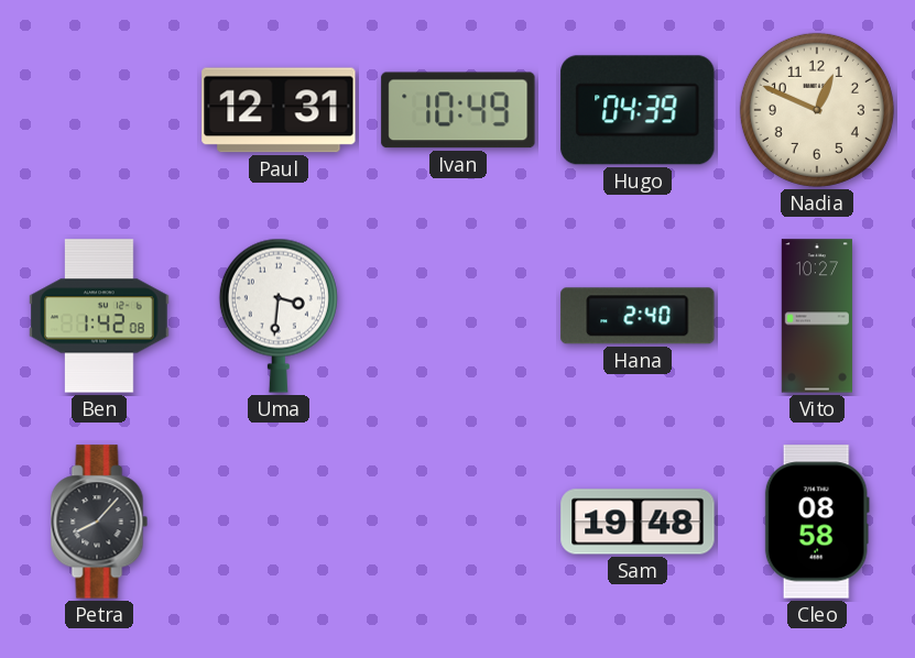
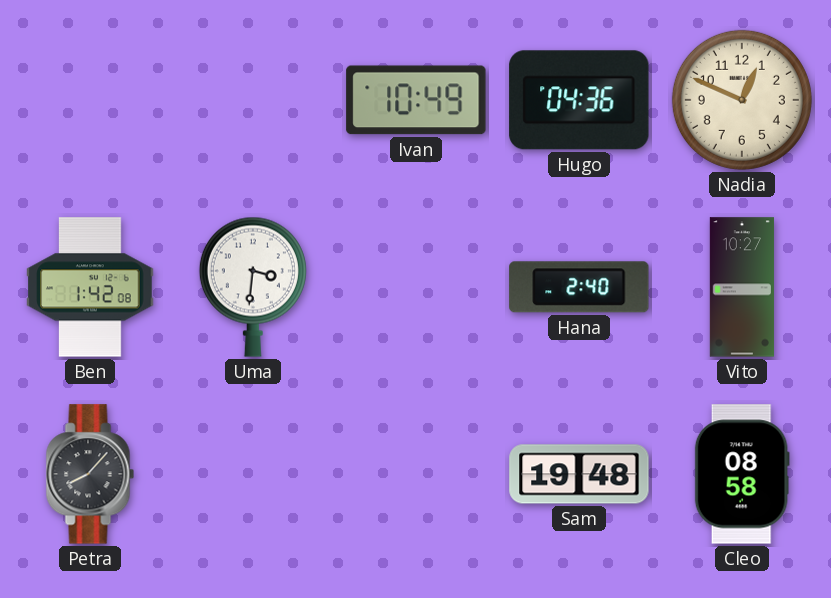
Paul: 12:31 -> none
Hugo: 04:39 -> 04:36
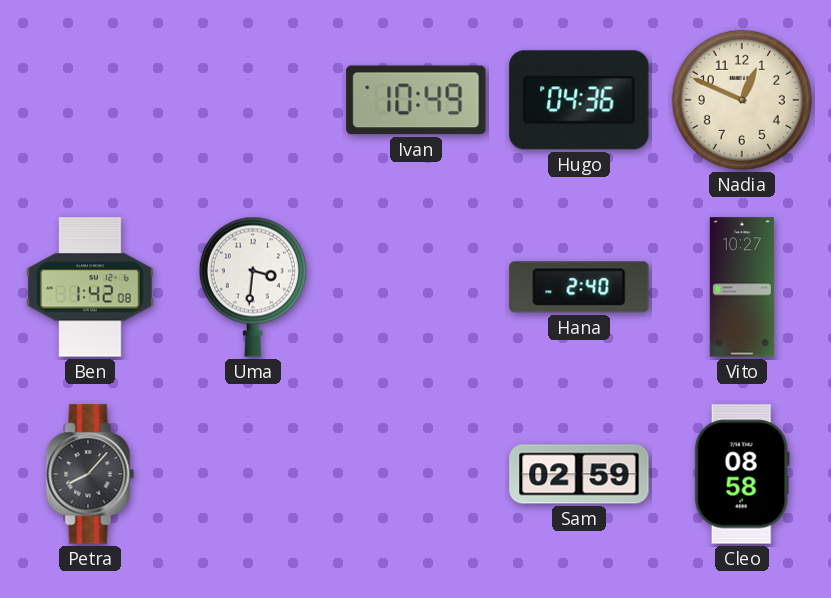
Sam: 19:48 -> 02:59
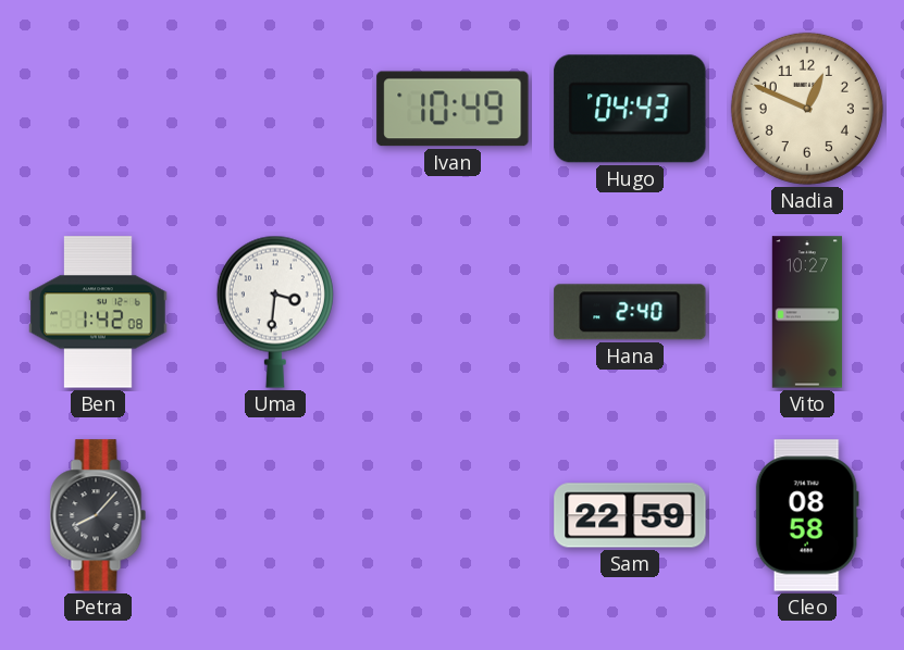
Hugo: 04:36 -> 04:43
Sam: 02:59 -> 22:59
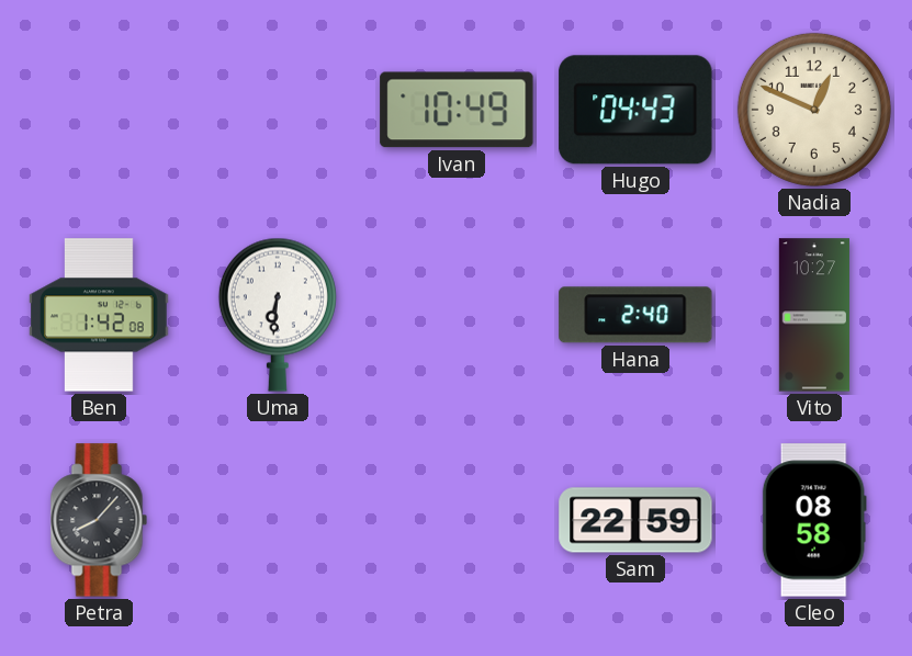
Uma: 3:31 -> 6:31
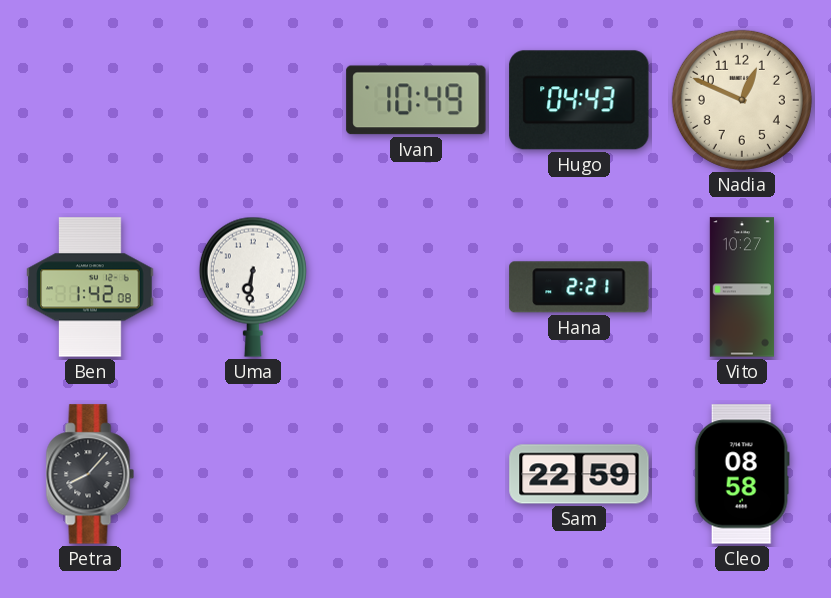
Hana: 2:40 -> 2:21
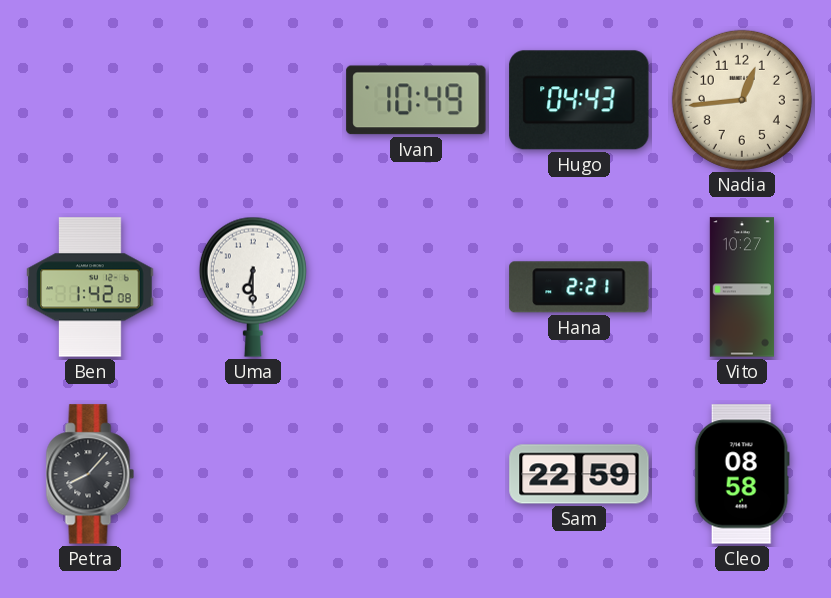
Nadia: 12:49 -> 12:44
Uma: 6:31 -> 6:30
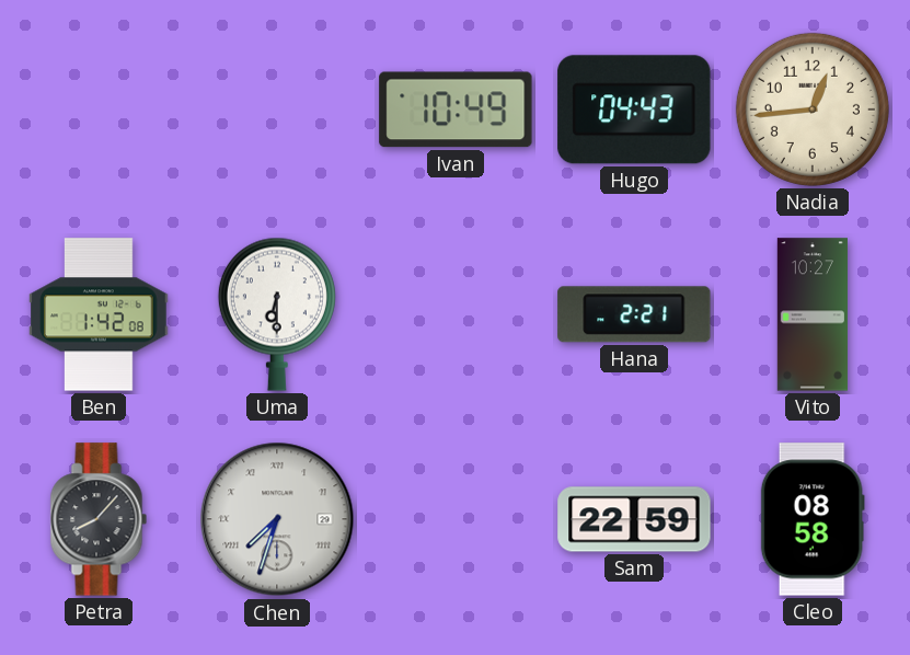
Chen: none -> 7:33
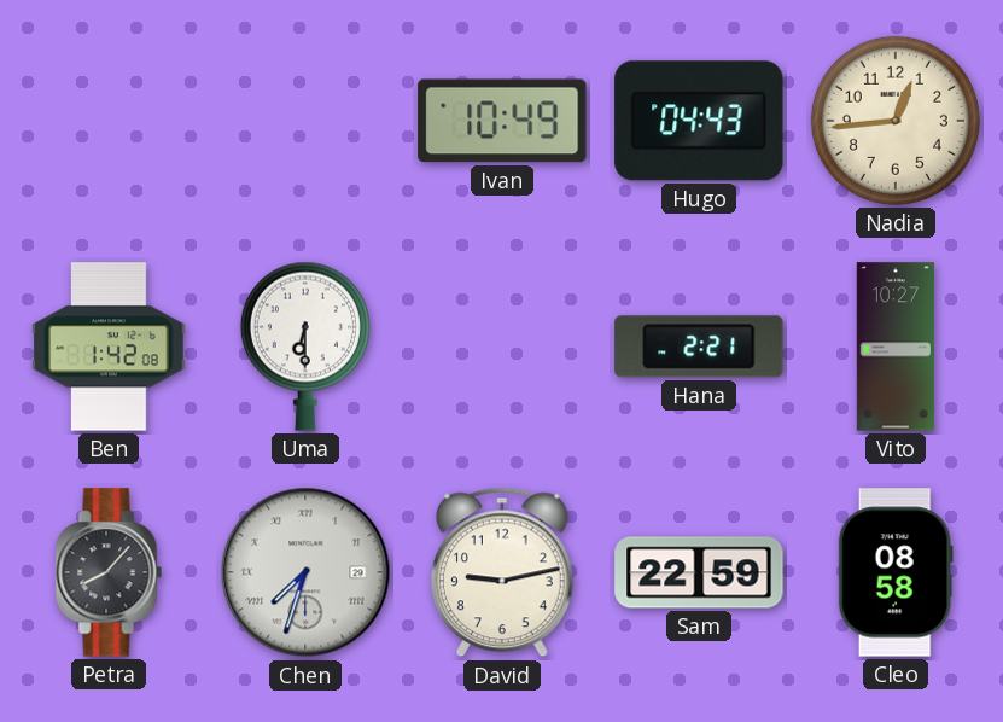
David: none -> 9:13
